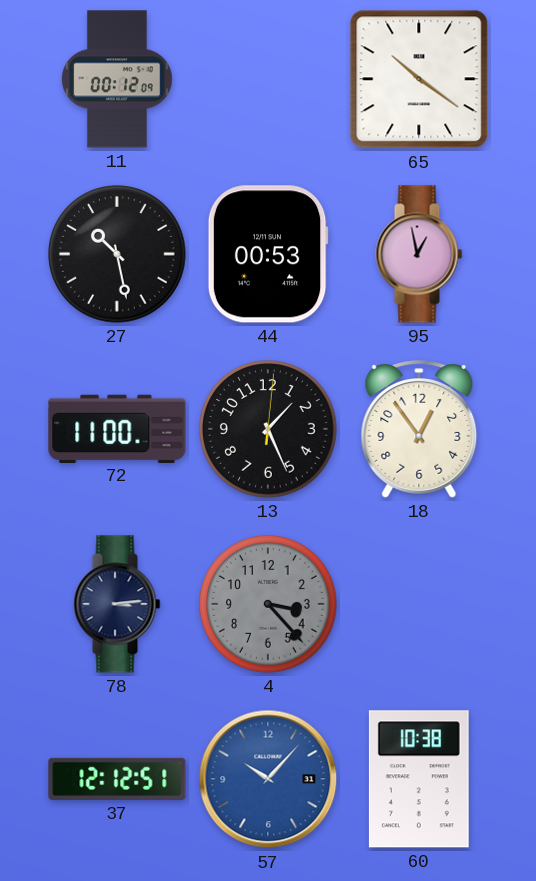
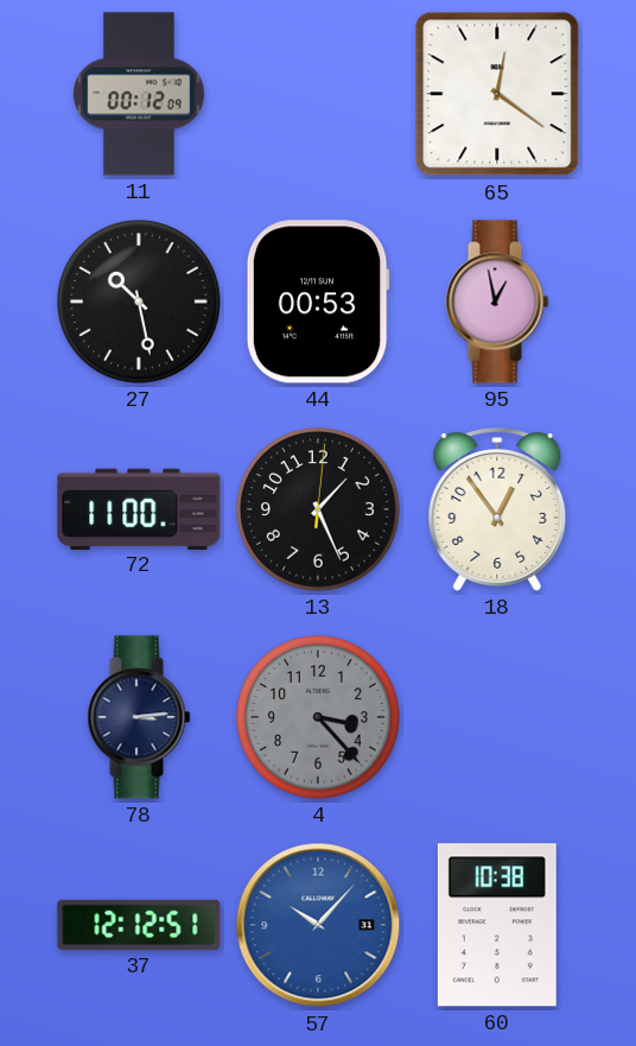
65: 10:21 -> 12:21
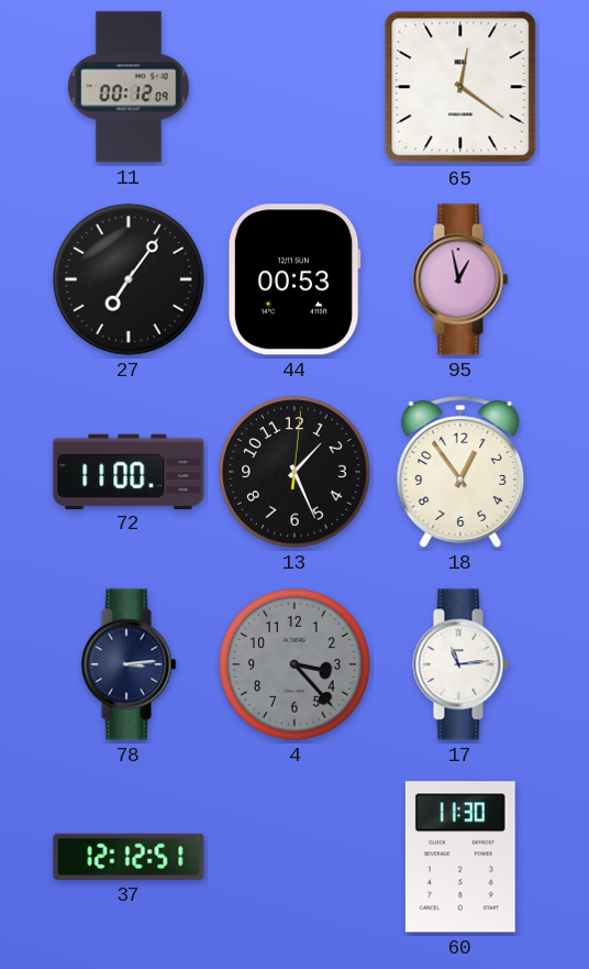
27: 10:28 -> 7:06
17: none -> 11:14
57: 10:07 -> none
60: 10:38 -> 11:30
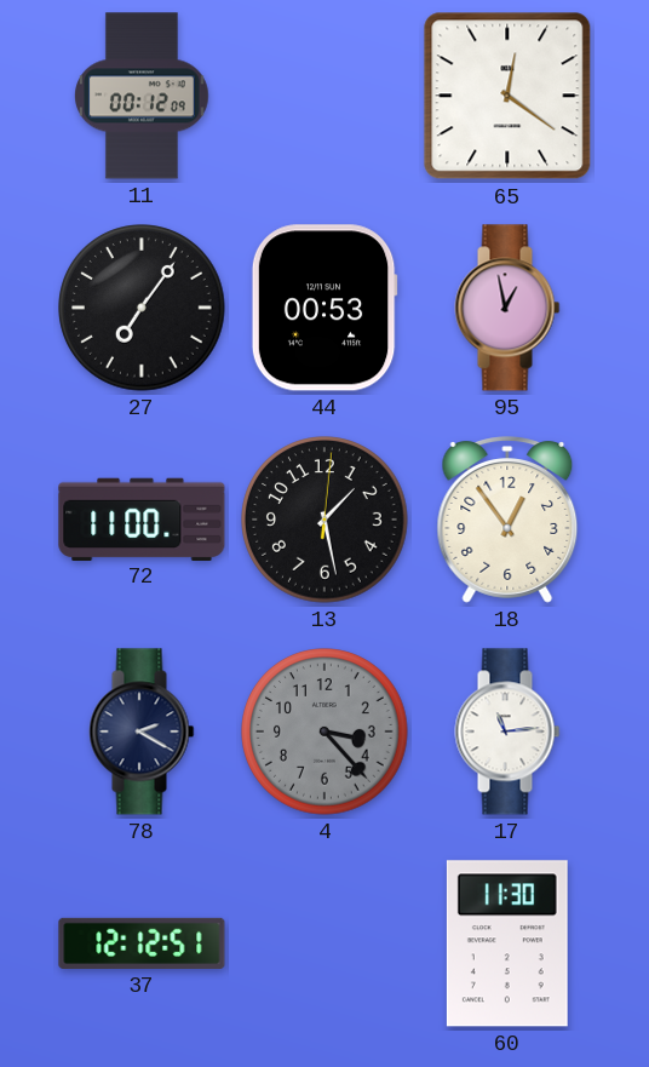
13: 1:26 -> 1:28
78: 3:14 -> 2:20
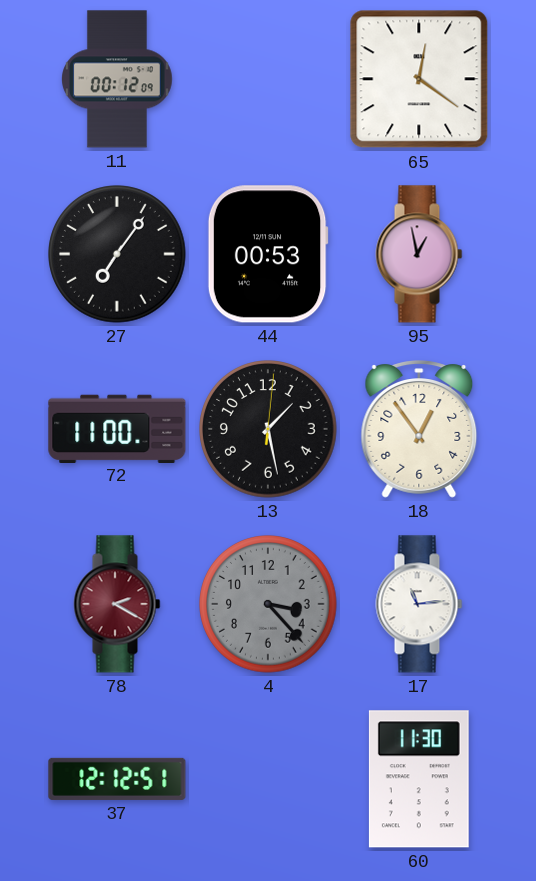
78 dial: navy -> burgundy
